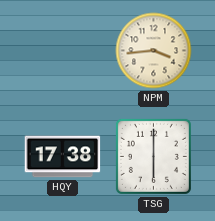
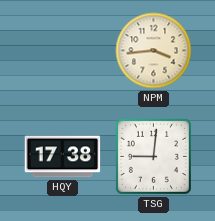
TSG: 6:00 -> 9:01
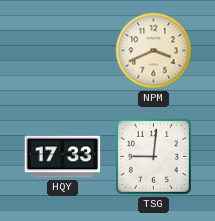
NPM: 3:44 -> 3:41
HQY: 17:38 -> 17:33
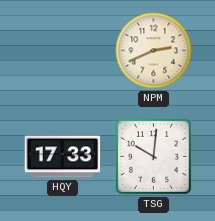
NPM: 3:41 -> 2:41
TSG: 9:01 -> 10:01
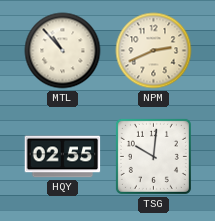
MTL: none -> 10:53
HQY: 17:33 -> 02:55
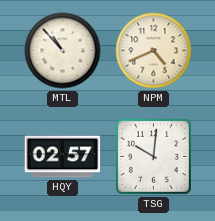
NPM: 2:41 -> 4:41
HQY: 02:55 -> 02:57
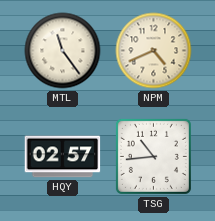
MTL: 10:53 -> 11:24
TSG: 10:01 -> 10:44
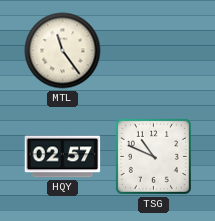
NPM: 4:41 -> none
TSG: 10:44 -> 10:49
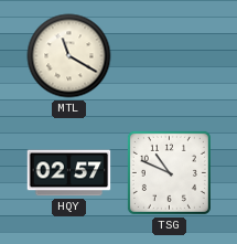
MTL: 11:24 -> 11:20
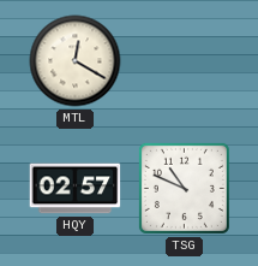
MTL: 11:20 -> 12:20
